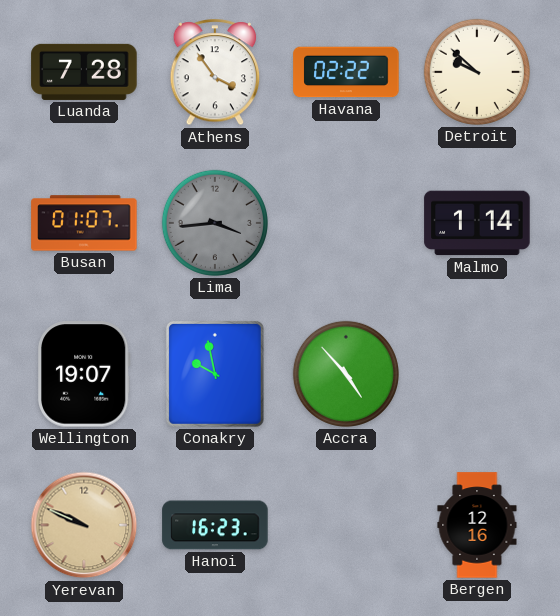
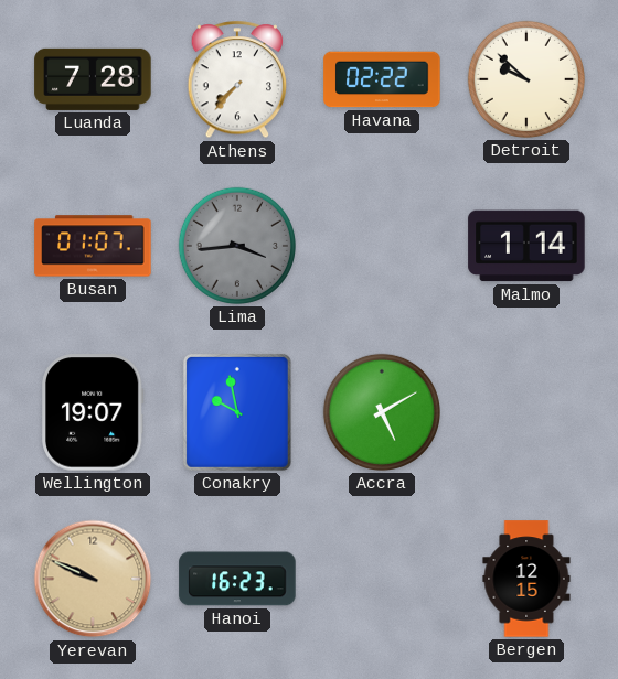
Athens: 3:54 -> 7:37
Accra: 4:53 -> 5:10
Bergen: 12:16 -> 12:15
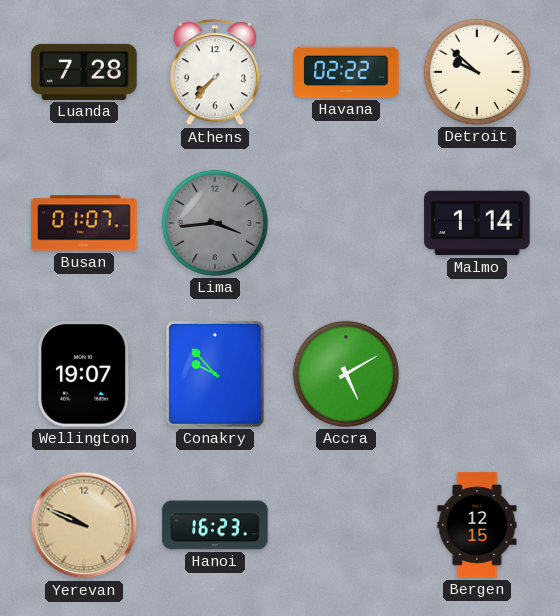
Conakry: 9:58 -> 9:53
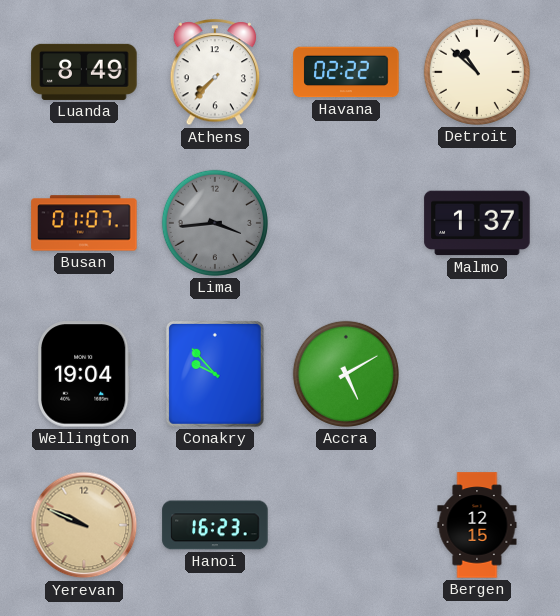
Luanda: 7:28 -> 8:49
Detroit: 9:52 -> 10:52
Malmo: 1:14 -> 1:37
Wellington: 19:07 -> 19:04
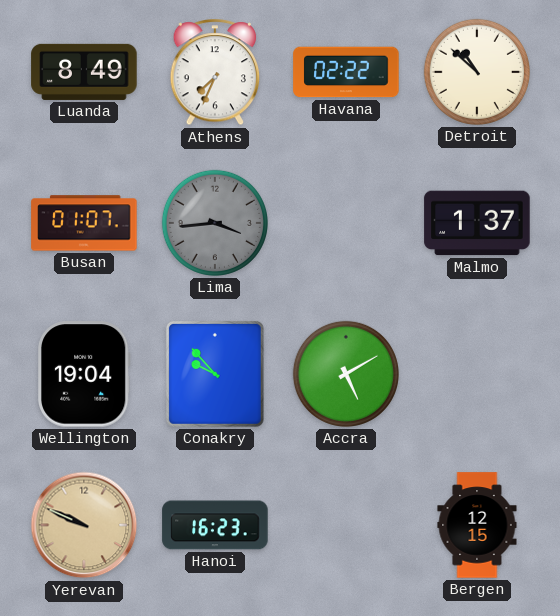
Athens: 7:37 -> 7:34
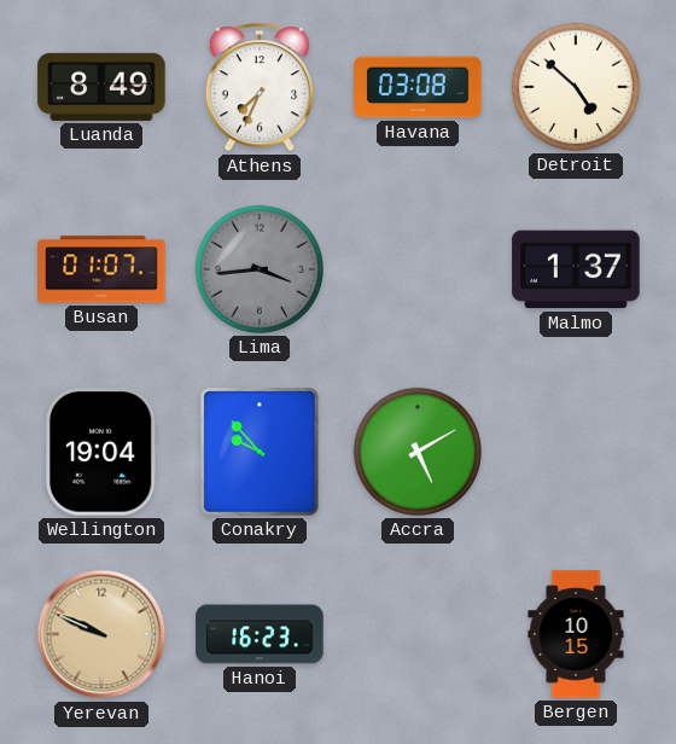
Havana: 02:22 -> 03:08
Detroit: 10:52 -> 4:52
Bergen: 12:15 -> 10:15
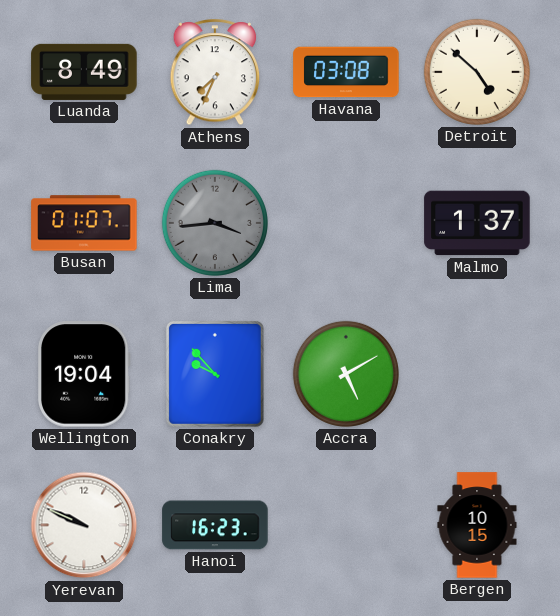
Yerevan dial: champagne -> white
